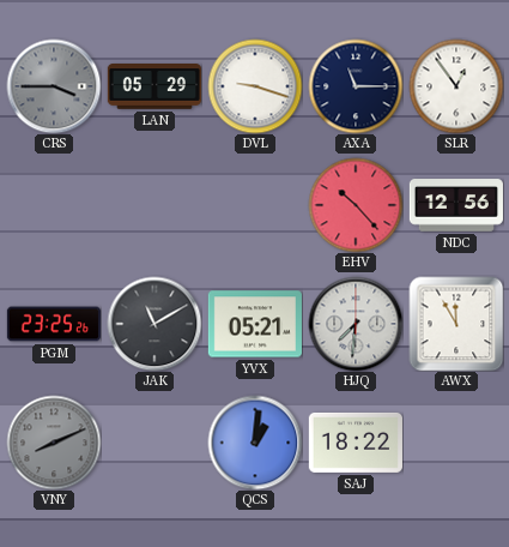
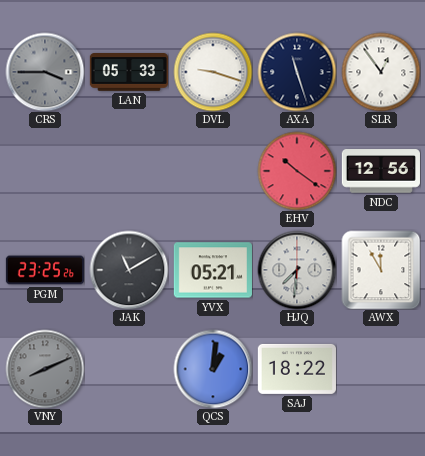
LAN: 05:29 -> 05:33
AXA: 11:15 -> 11:27
EHV: 10:23 -> 10:21
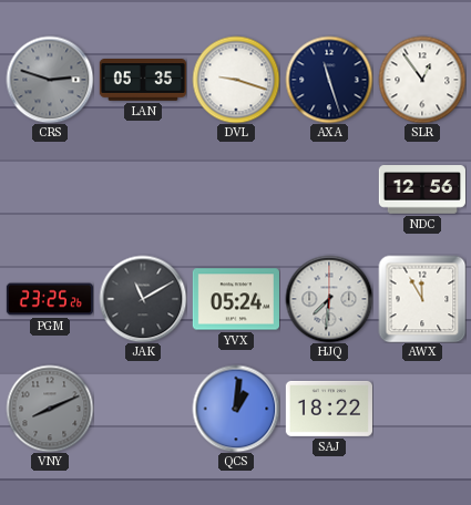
CRS: 3:45 -> 2:48
LAN: 05:33 -> 05:35
EHV: 10:21 -> none
YVX: 05:21 -> 05:24
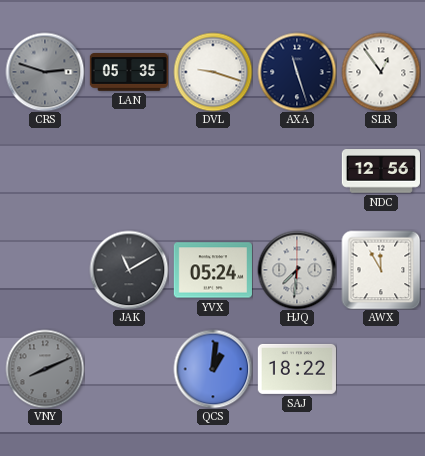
PGM: 23:25 -> none
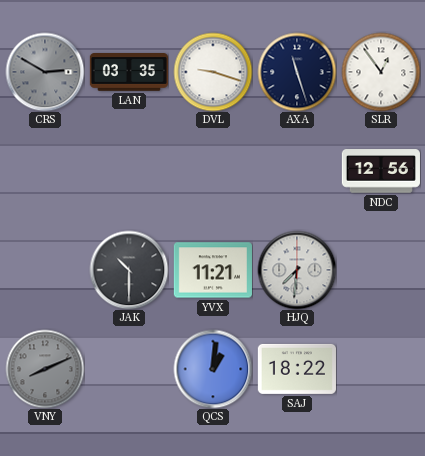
CRS: 2:48 -> 2:50
LAN: 05:35 -> 03:35
JAK: 11:10 -> 10:30
YVX: 05:24 -> 11:21
AWX: 11:55 -> none
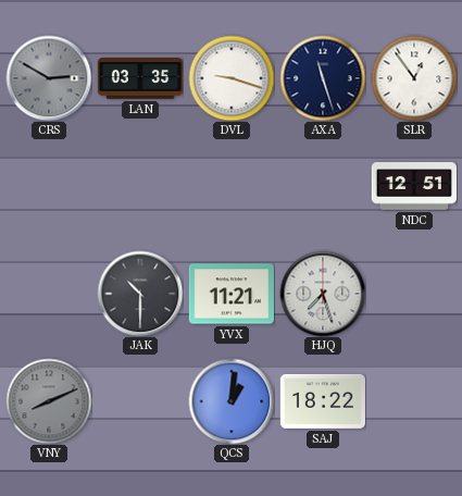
NDC: 12:56 -> 12:51
HJQ: 7:31 -> 7:27
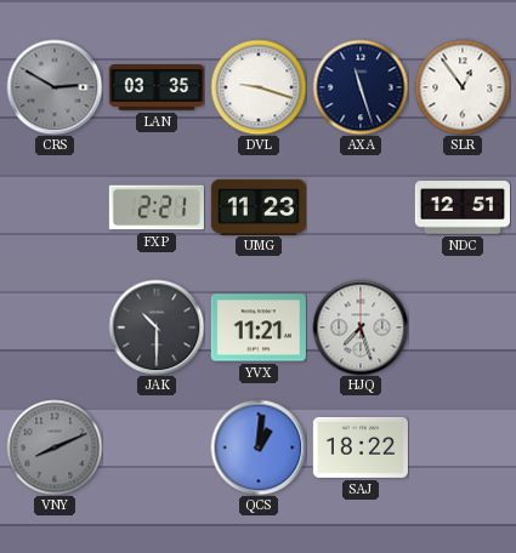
FXP: none -> 2:21
UMG: none -> 11:23
